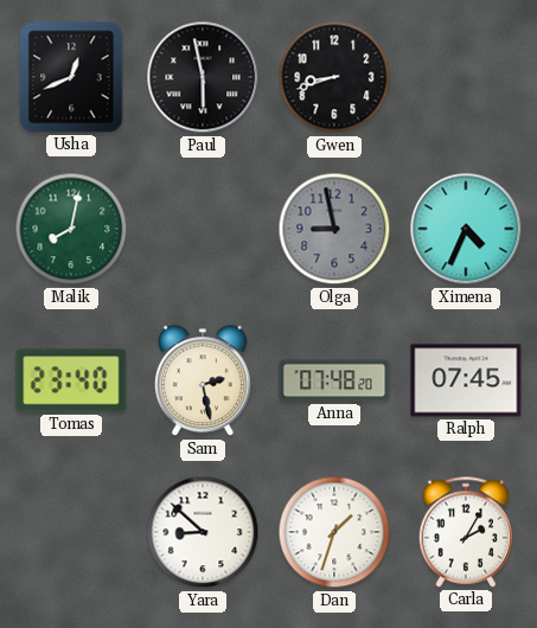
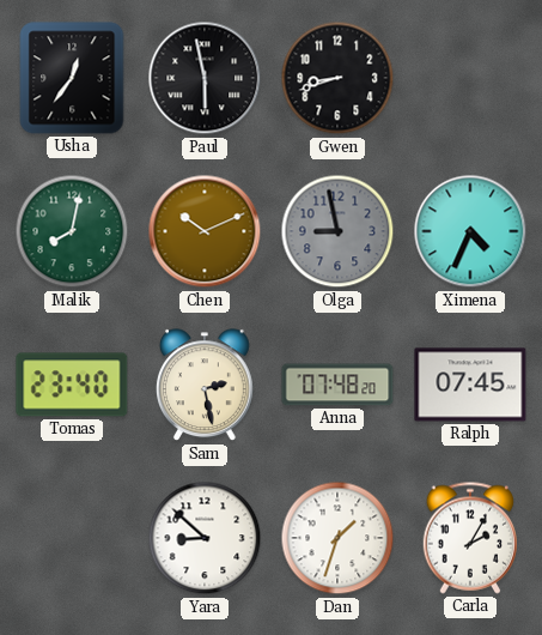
Usha: 12:41 -> 12:36
Chen: none -> 10:11
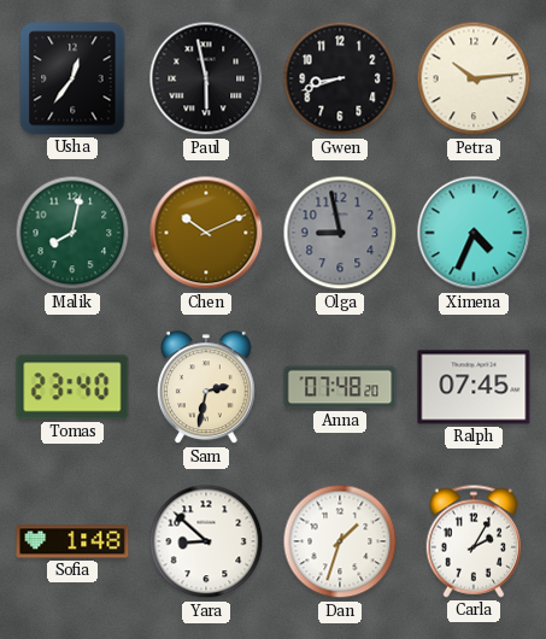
Petra: none -> 10:14
Sam: 2:28 -> 2:32
Sofia: none -> 1:48
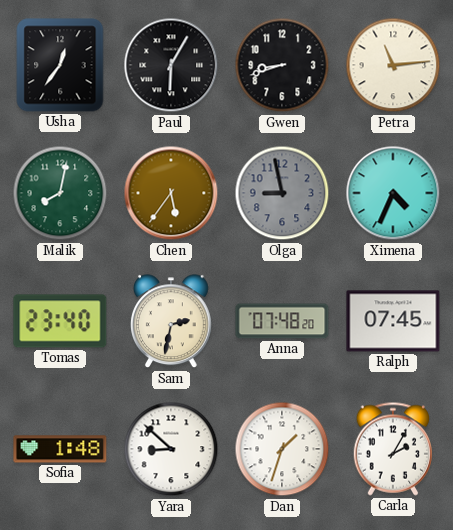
Paul: 5:58 -> 6:05
Petra: 10:14 -> 11:14
Chen: 10:11 -> 5:36
